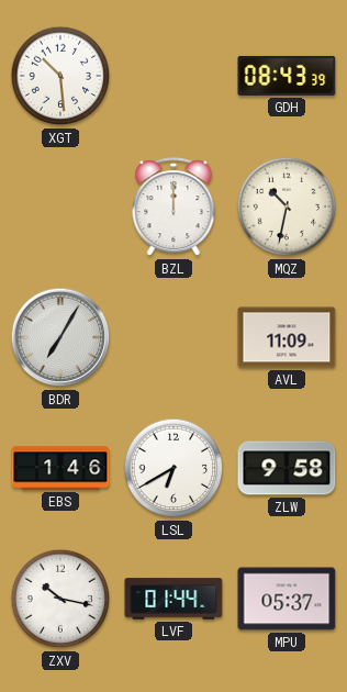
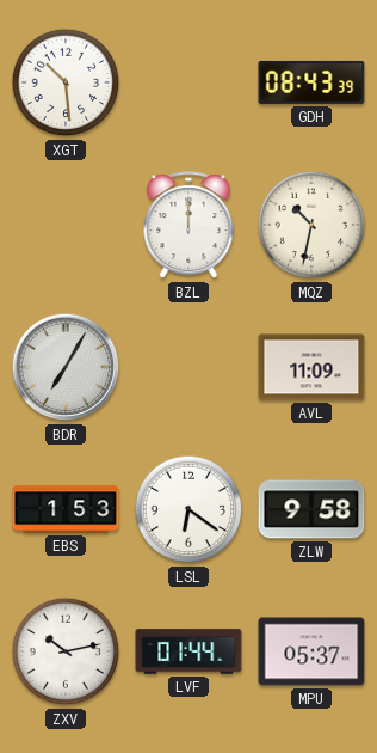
EBS: 1:46 -> 1:53
LSL: 6:40 -> 6:21
ZXV: 10:17 -> 10:13
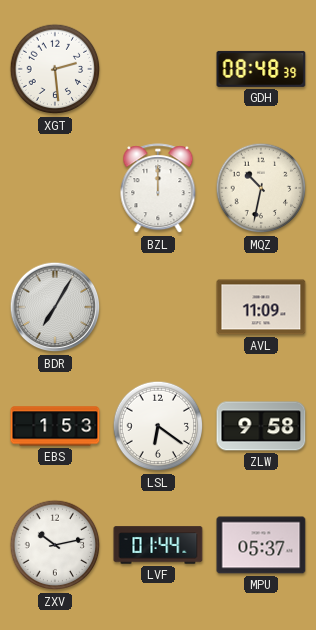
XGT: 10:29 -> 2:29
GDH: 08:43 -> 08:48
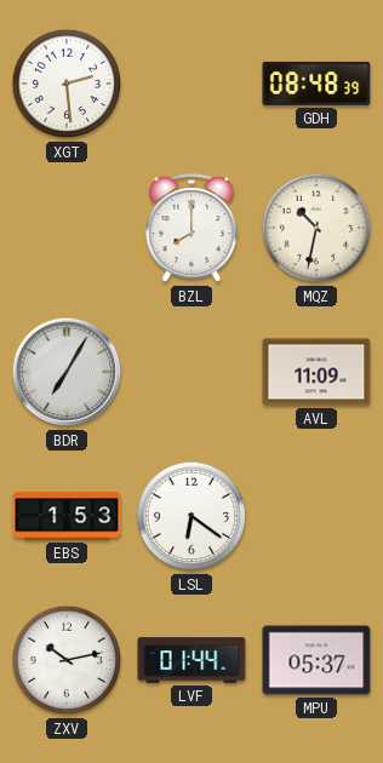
BZL: 12:00 -> 8:00
ZLW: 9:58 -> none
